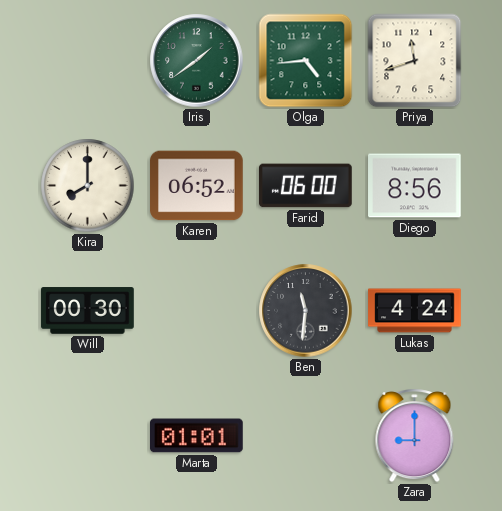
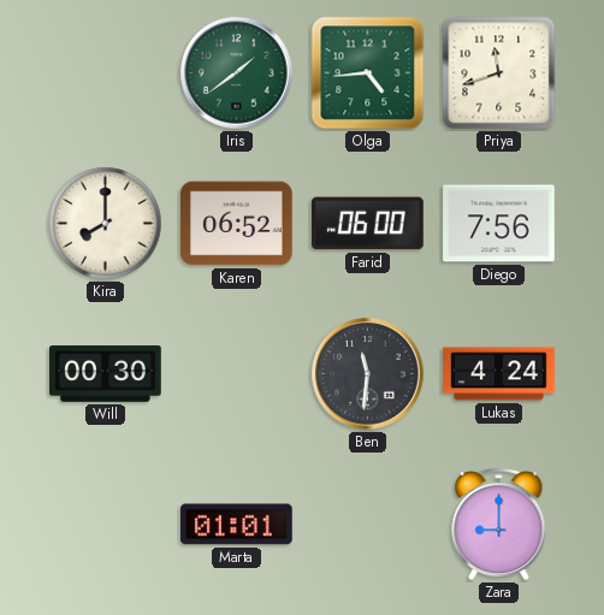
Diego: 8:56 -> 7:56
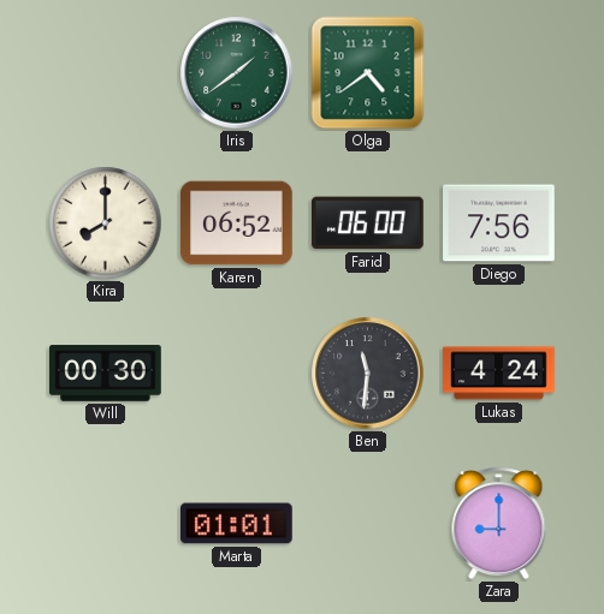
Olga: 4:44 -> 4:39
Priya: 11:42 -> none
